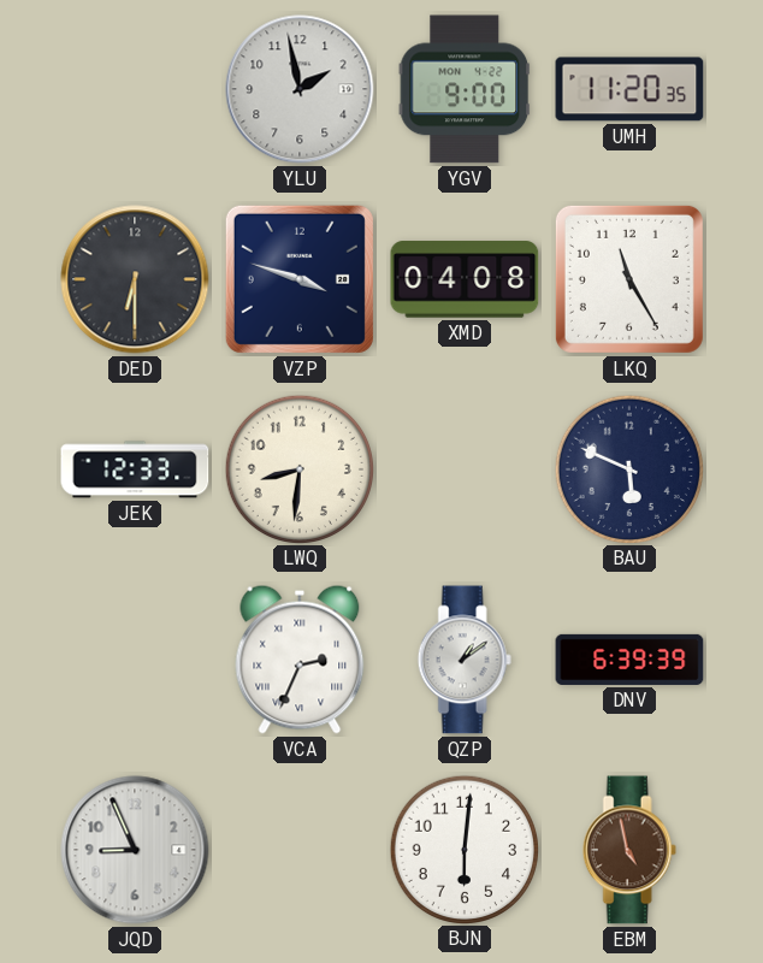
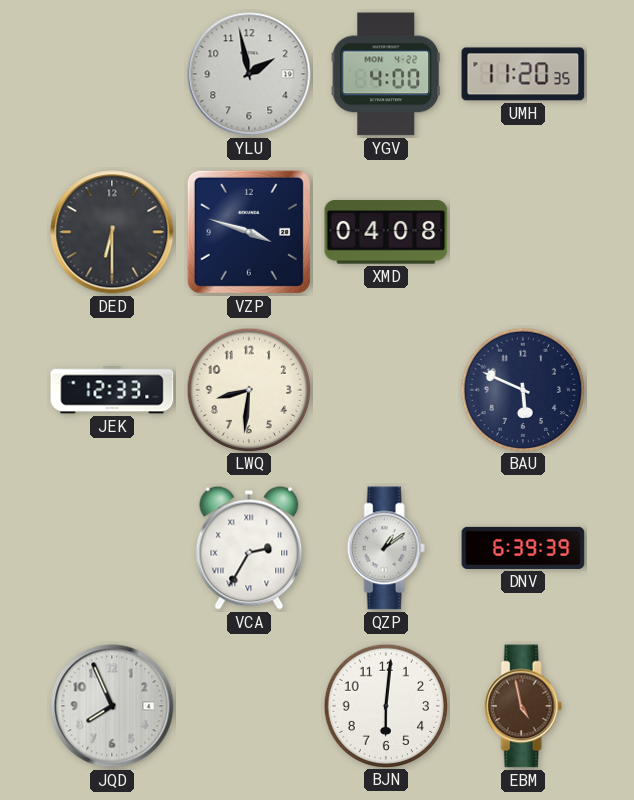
YGV: 9:00 -> 4:00
LKQ: 11:25 -> none
VCA: 2:34 -> 2:35
JQD: 8:56 -> 7:56
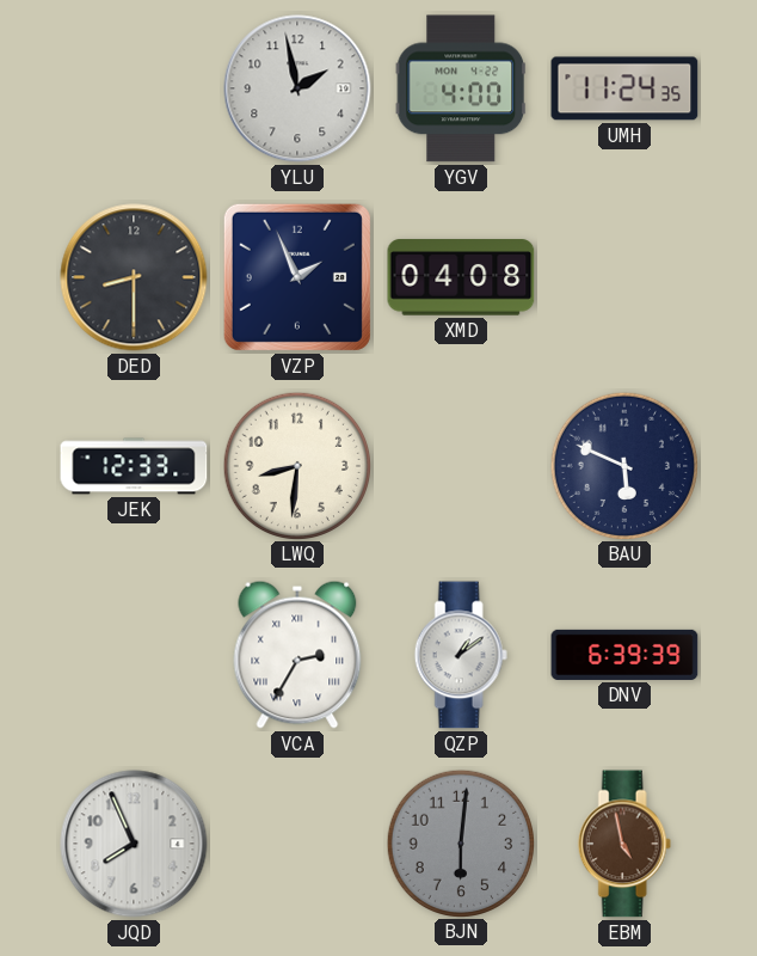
UMH: 11:20 -> 11:24
DED: 6:30 -> 8:30
VZP: 3:48 -> 1:56
BJN dial: white -> grey
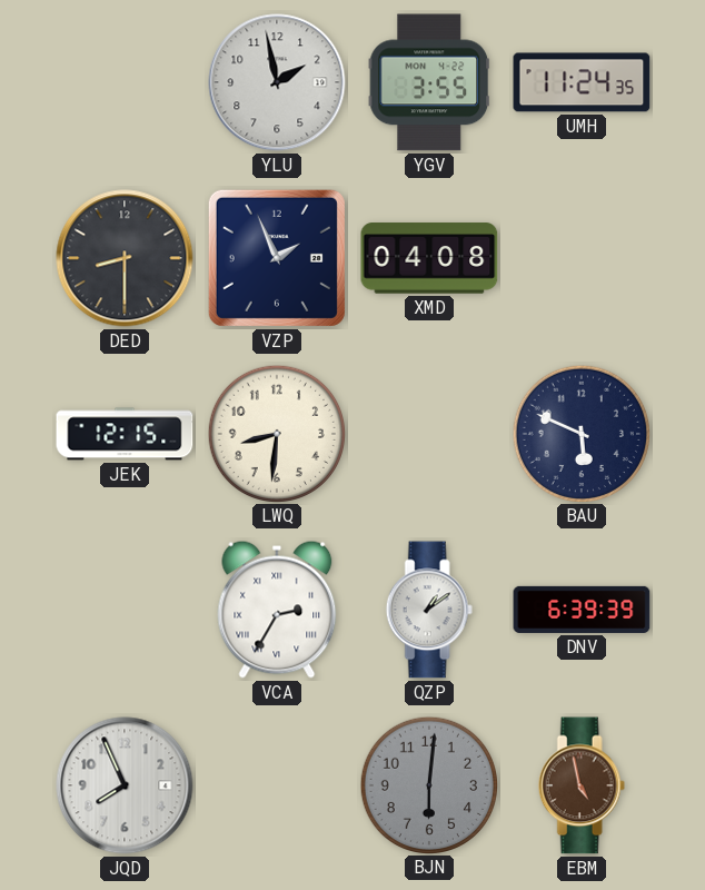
YGV: 4:00 -> 3:55
JEK: 12:33 -> 12:15
